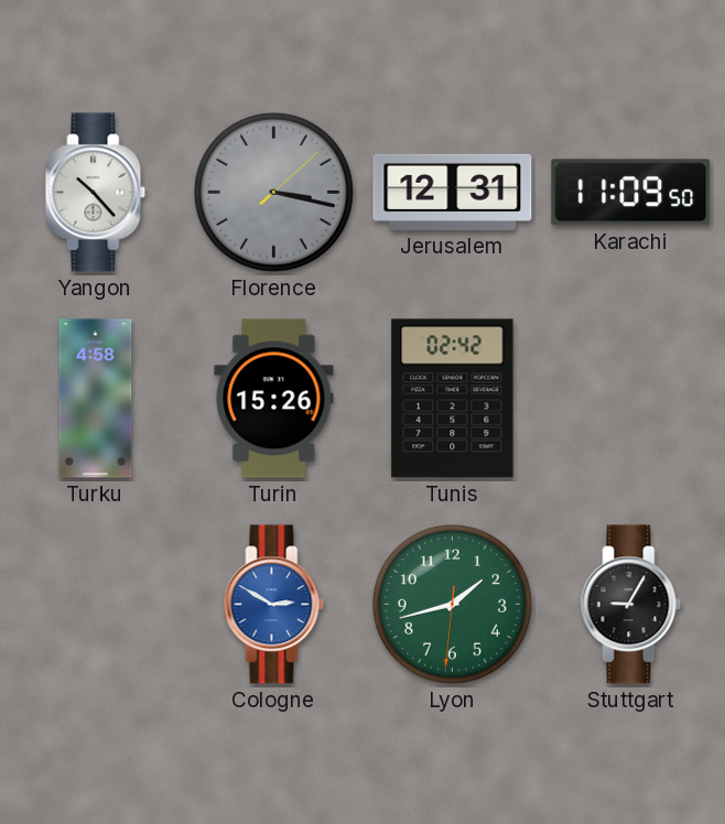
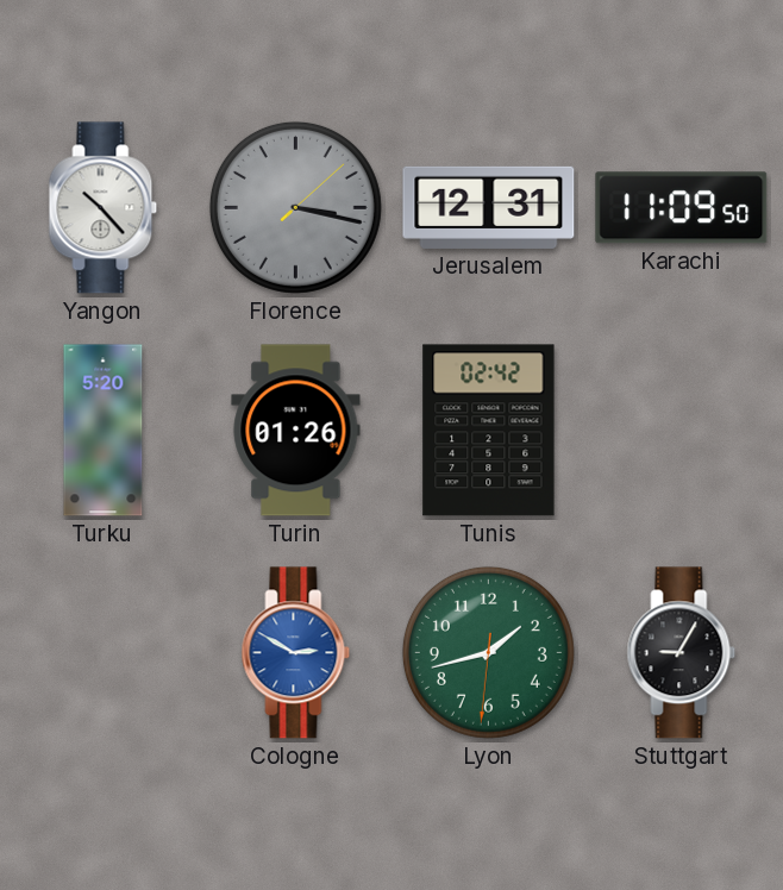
Turku: 4:58 -> 5:20
Turin: 15:26 -> 01:26
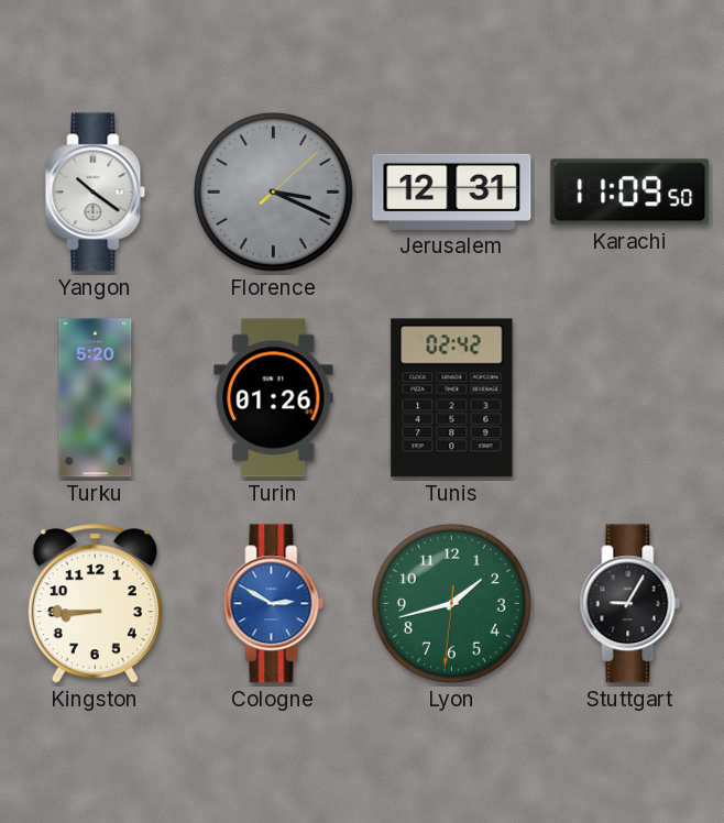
Yangon: 10:23 -> 10:21
Florence: 3:17 -> 3:19
Kingston: none -> 8:45
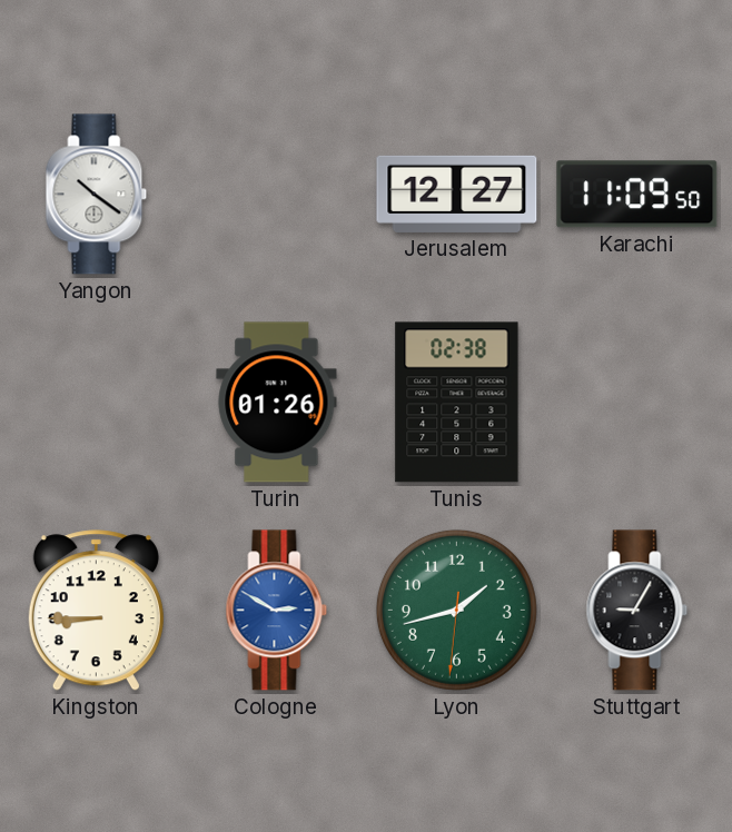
Florence: 3:19 -> none
Jerusalem: 12:31 -> 12:27
Turku: 5:20 -> none
Tunis: 02:42 -> 02:38
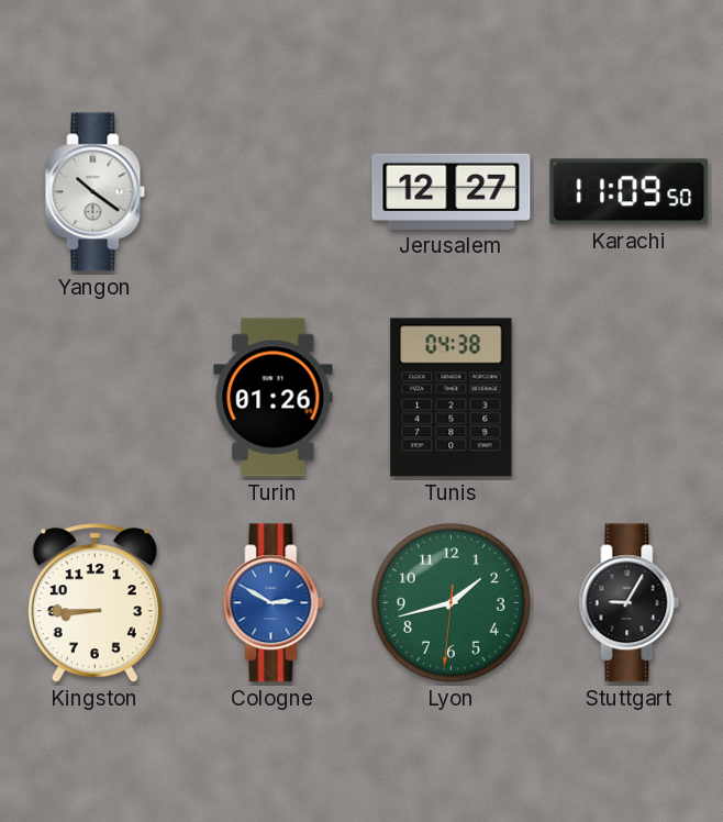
Tunis: 02:38 -> 04:38
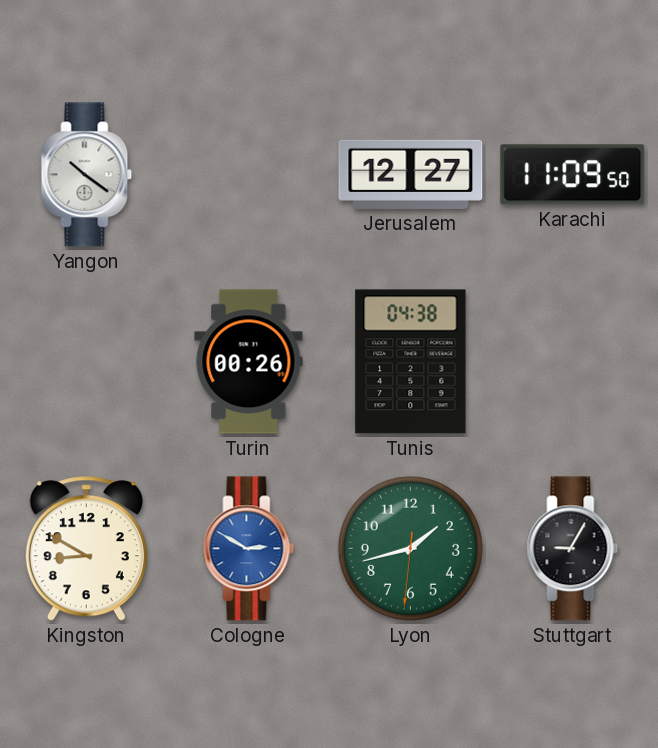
Turin: 01:26 -> 00:26
Kingston: 8:45 -> 8:50
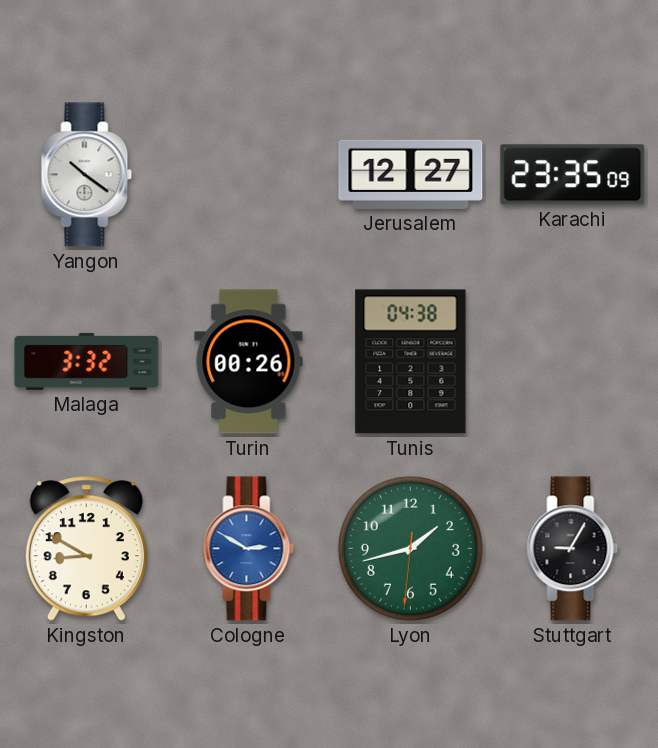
Karachi: 11:09 -> 23:35
Malaga: none -> 3:32
